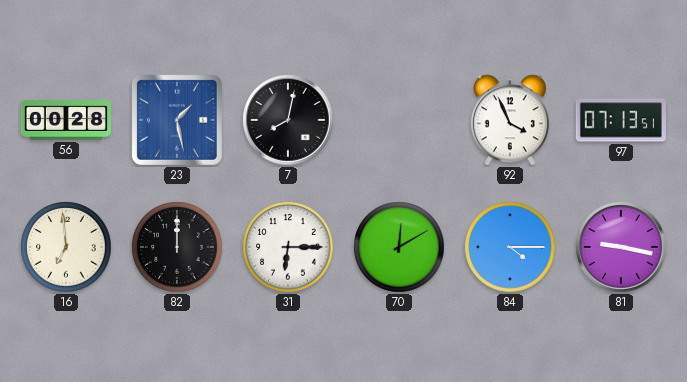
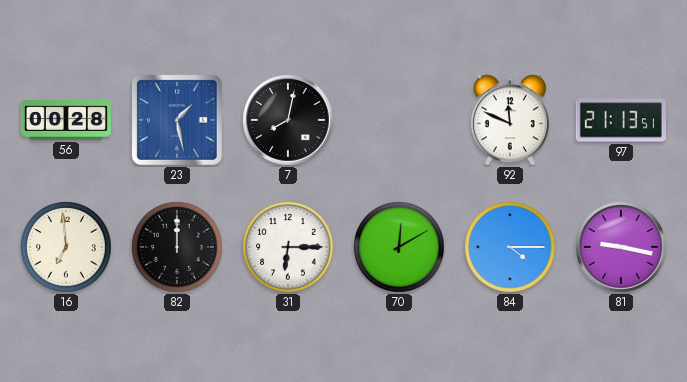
92: 3:56 -> 11:49
97: 07:13 -> 21:13
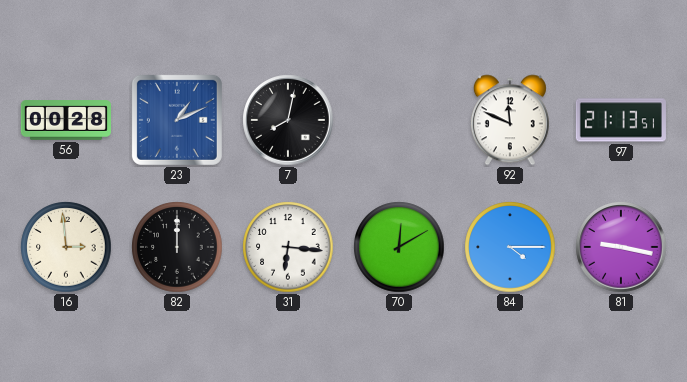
23: 1:28 -> 1:11
16: 6:59 -> 2:59
31: 6:15 -> 6:16
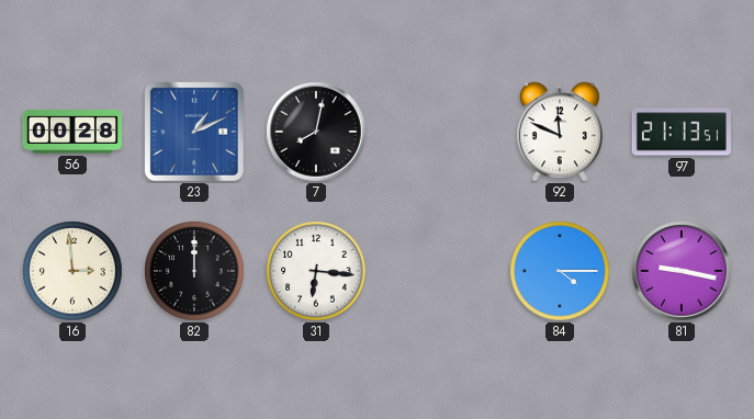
70: 12:10 -> none
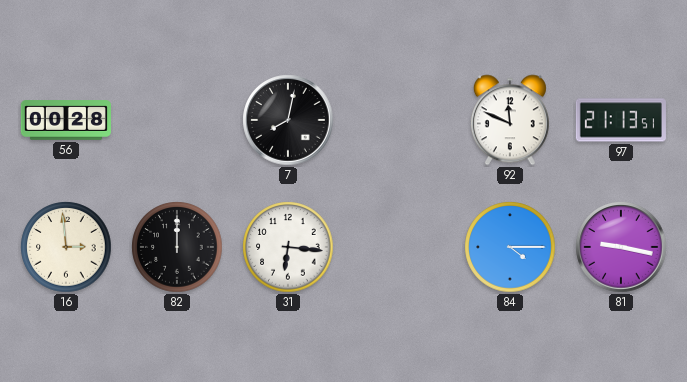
23: 1:11 -> none
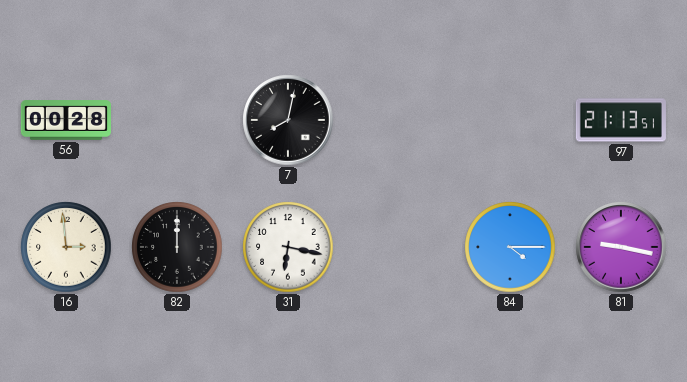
92: 11:49 -> none
31: 6:16 -> 6:17
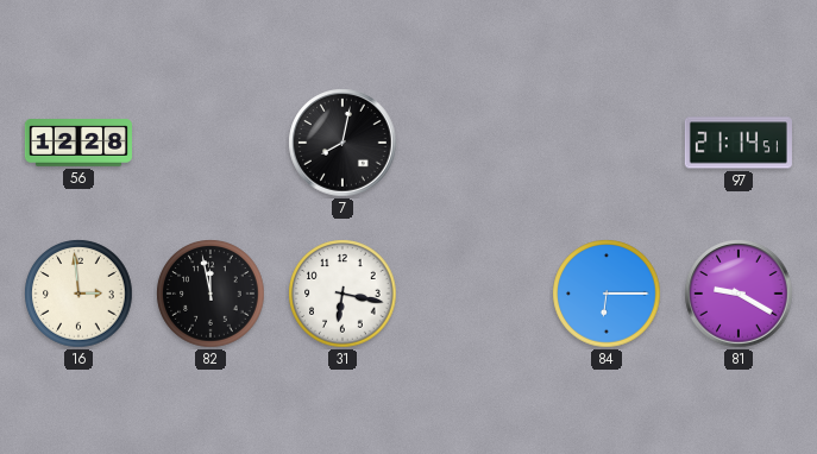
56: 00:28 -> 12:28
97: 21:13 -> 21:14
82: 12:00 -> 11:58
84: 4:15 -> 6:15
81: 9:17 -> 9:20
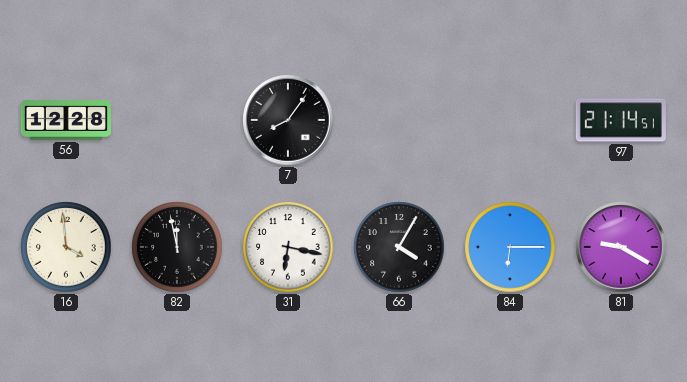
7: 8:02 -> 8:06
16: 2:59 -> 3:59
66: none -> 4:05
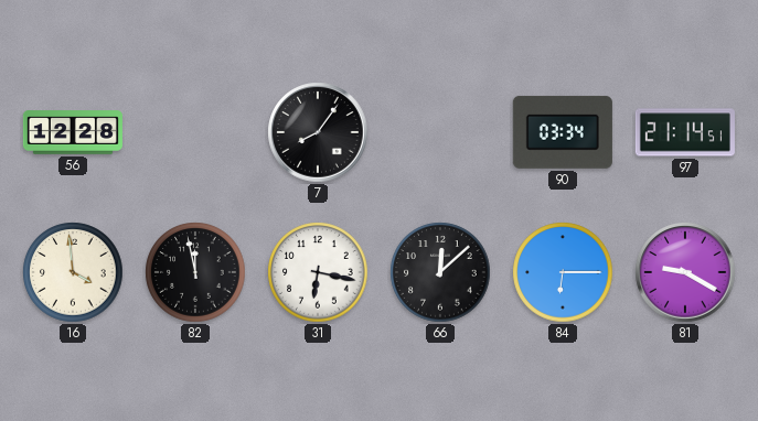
90: none -> 03:34
66: 4:05 -> 12:08
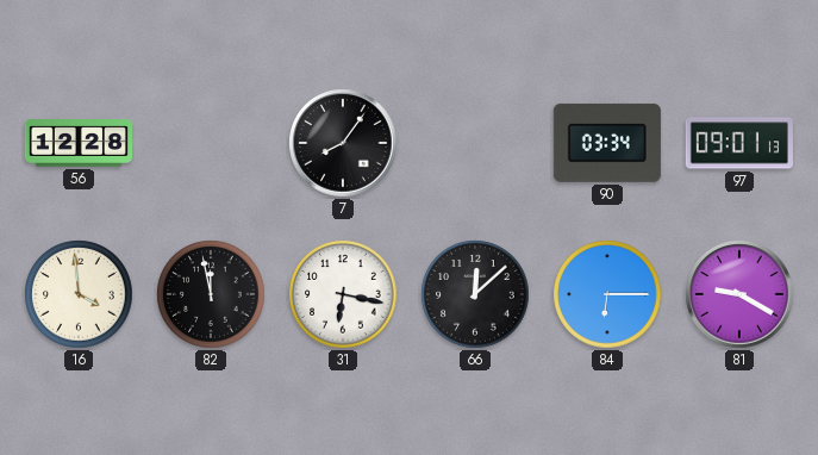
97: 21:14 -> 09:01
